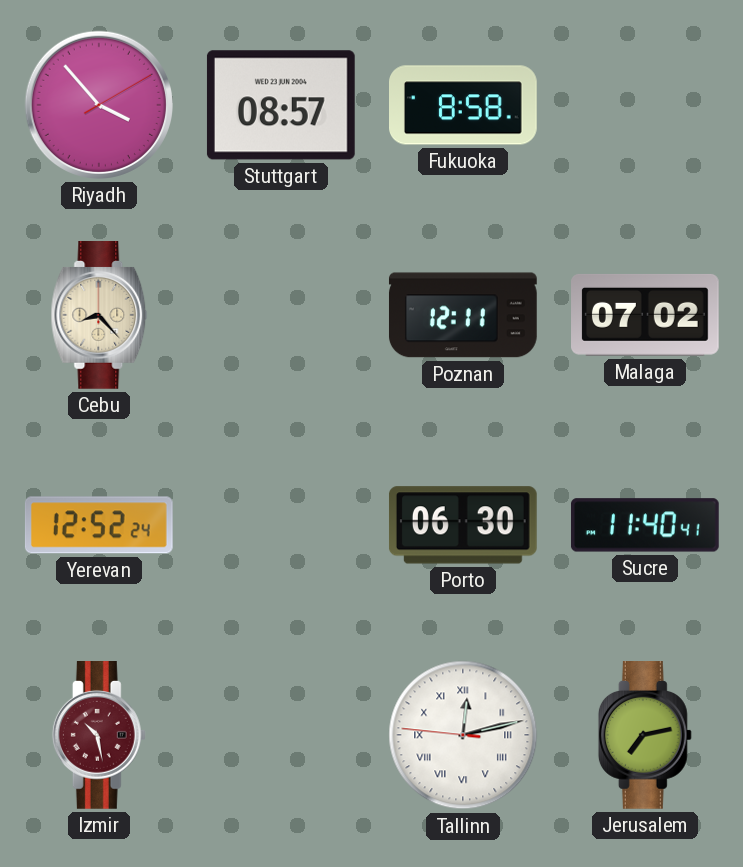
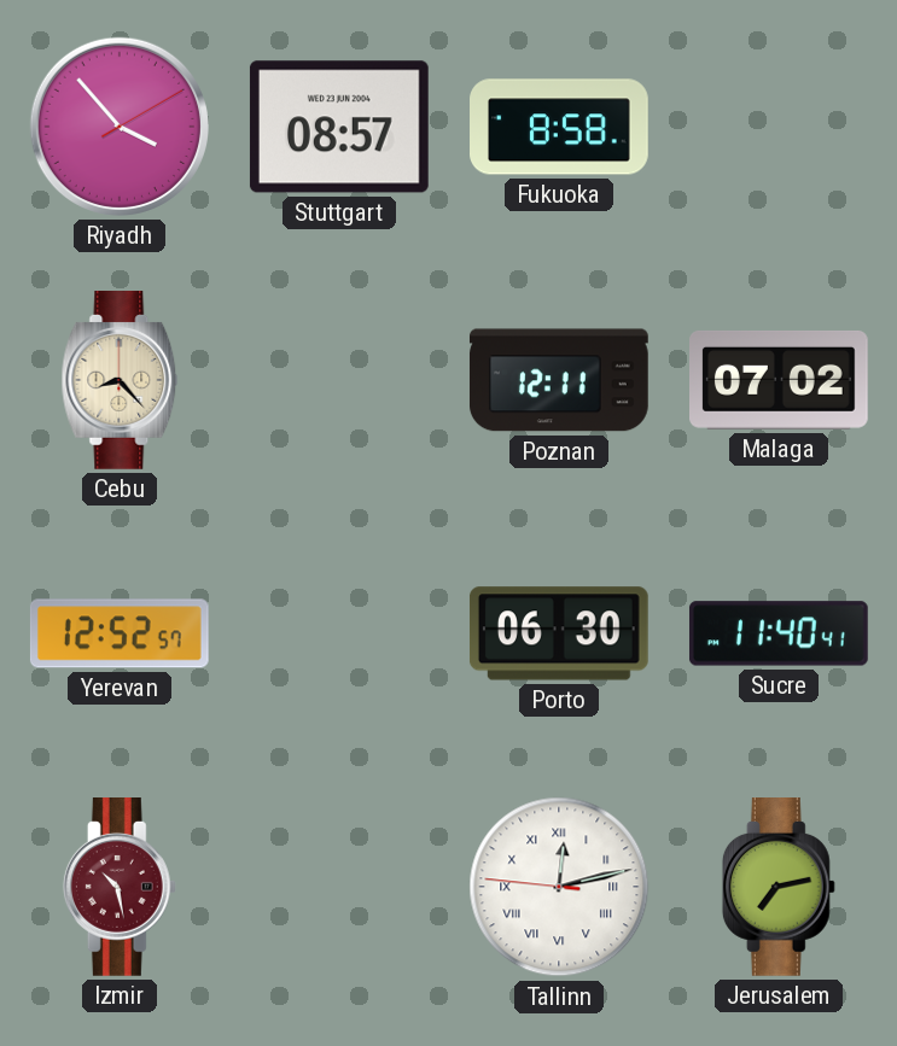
Yerevan: 12:52:24 -> 12:52:57
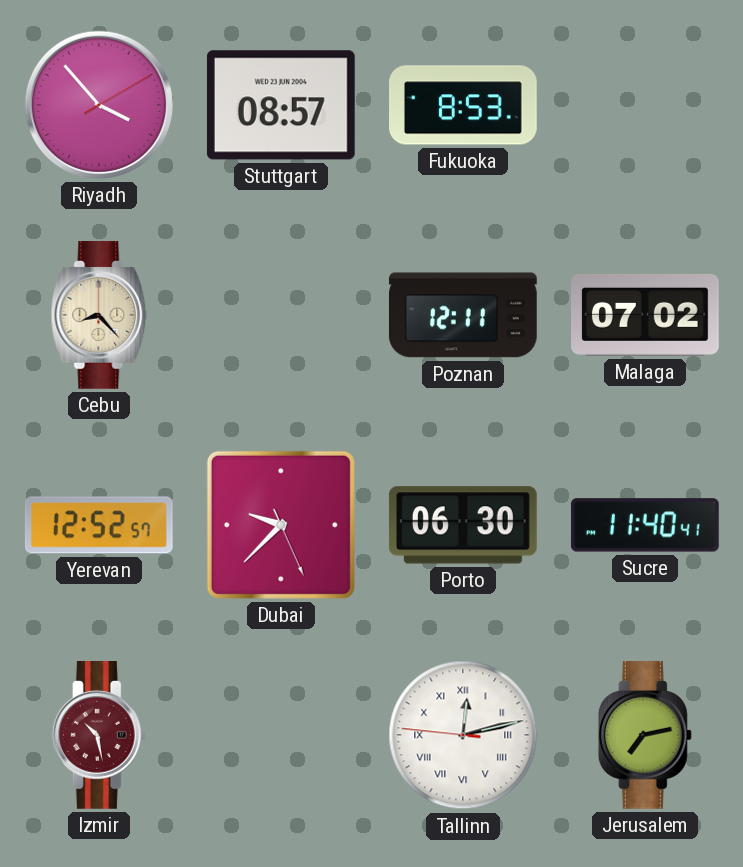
Fukuoka: 8:58 -> 8:53
Dubai: none -> 9:37
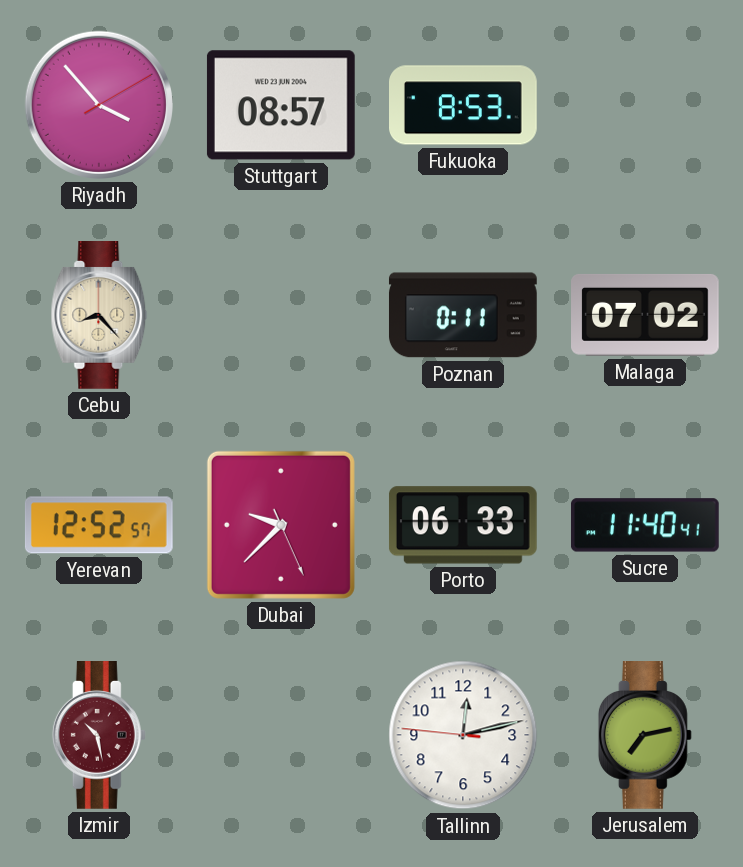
Poznan: 12:11 -> 0:11
Porto: 06:30 -> 06:33
Tallinn numerals: Roman -> Arabic
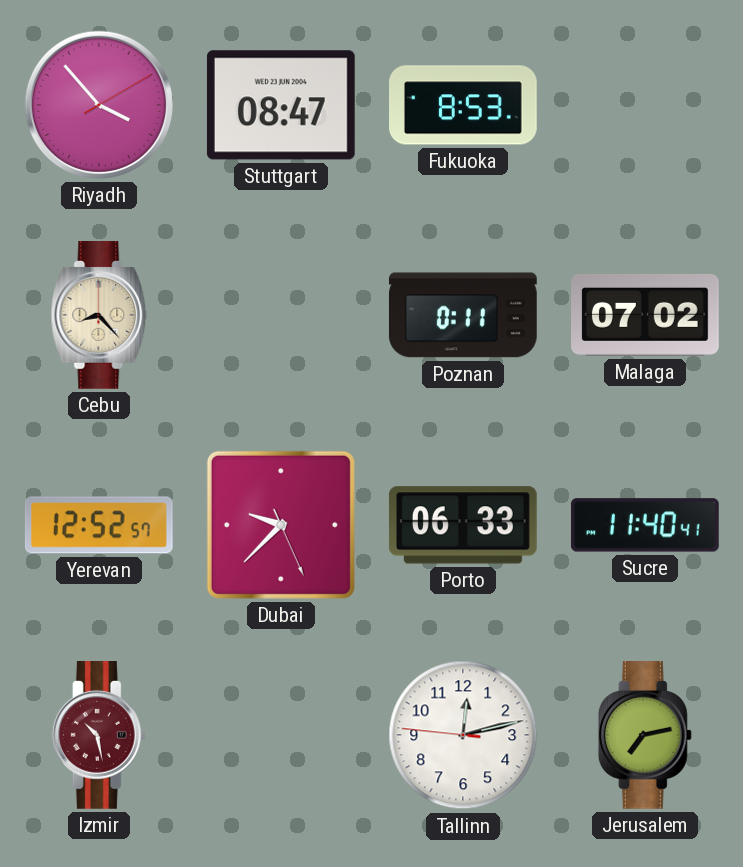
Stuttgart: 08:57 -> 08:47
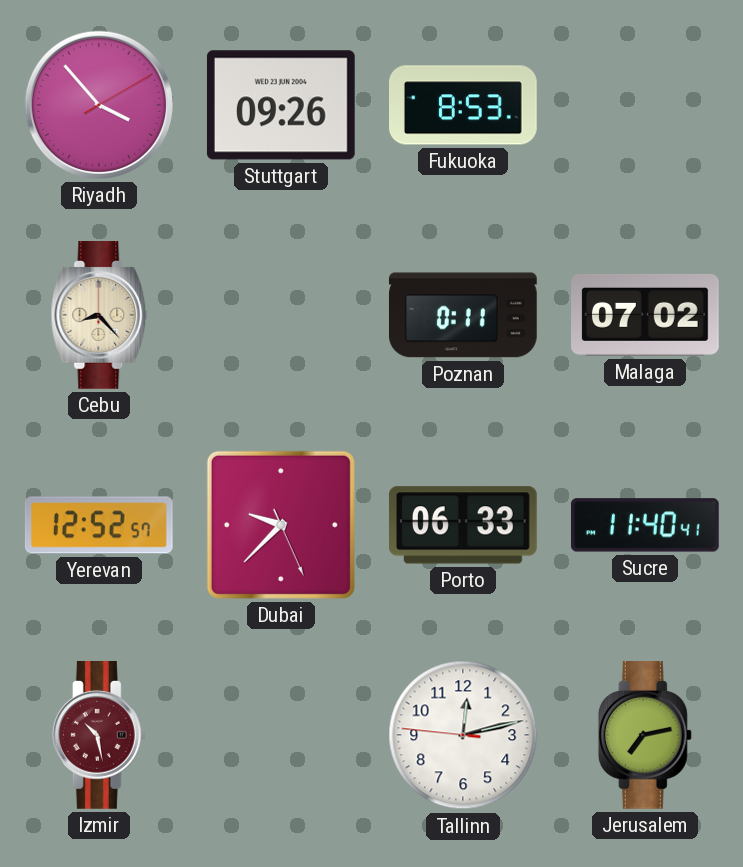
Stuttgart: 08:47 -> 09:26
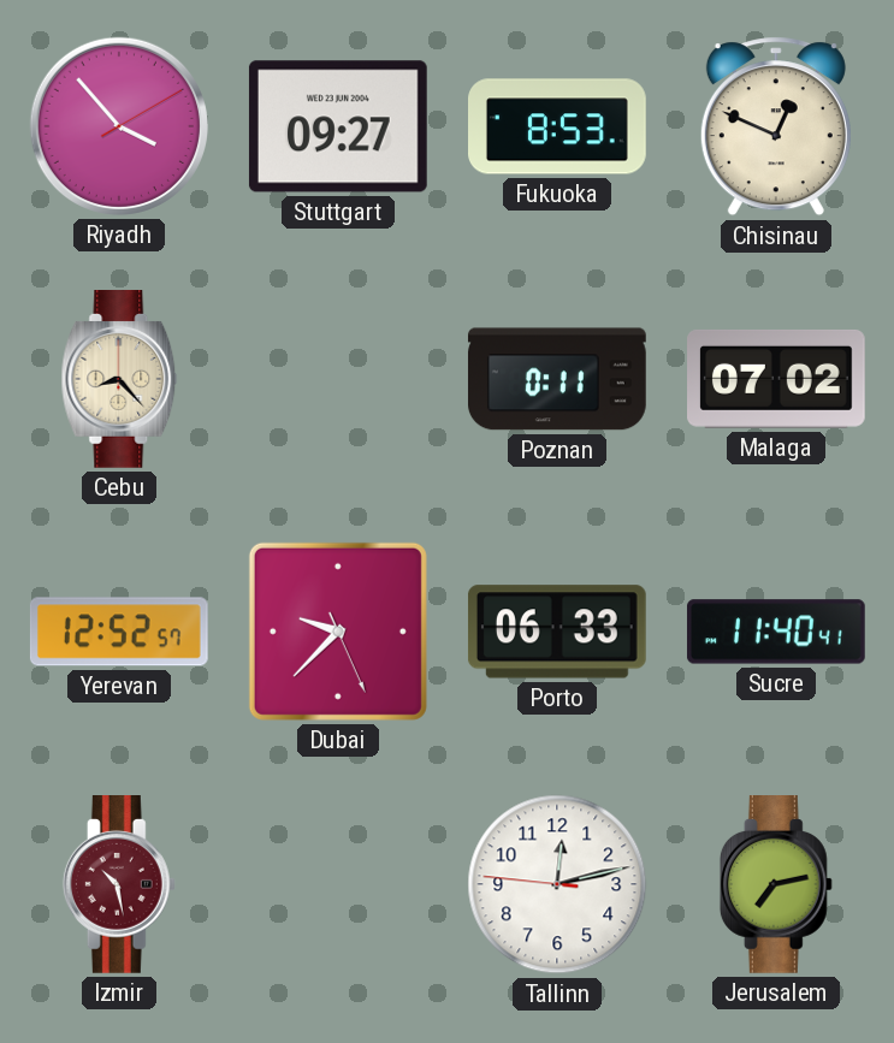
Stuttgart: 09:26 -> 09:27
Chisinau: none -> 12:49
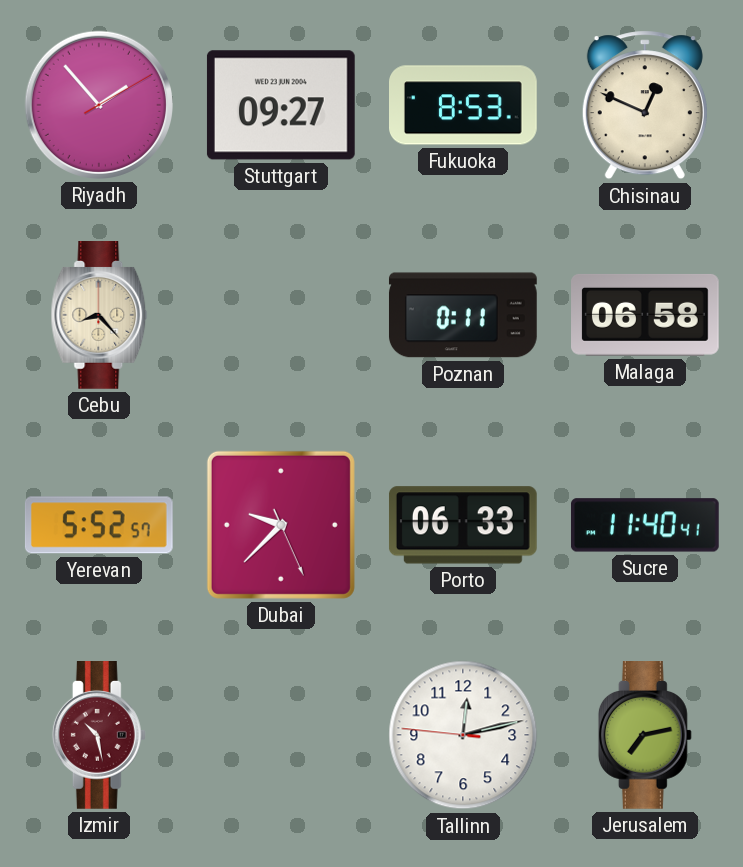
Riyadh: 3:53 -> 1:53
Malaga: 07:02 -> 06:58
Yerevan: 12:52 -> 5:52
